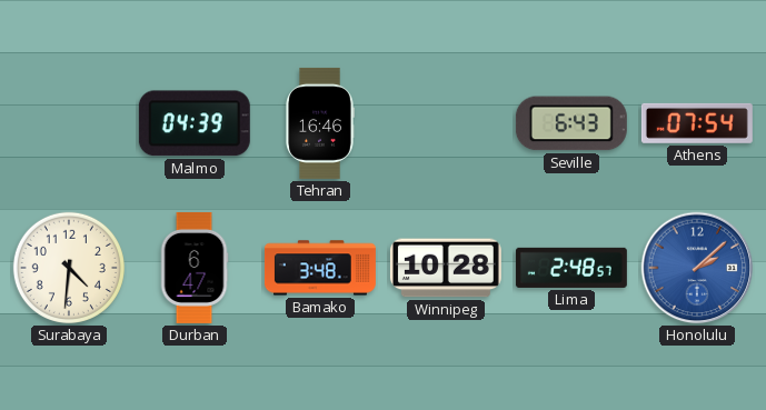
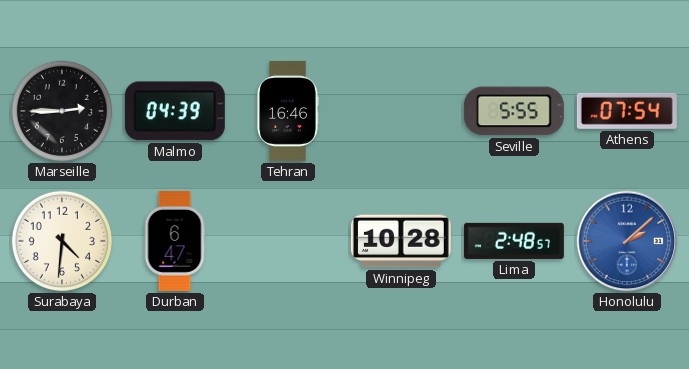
Marseille: none -> 2:45
Seville: 6:43 -> 5:55
Bamako: 3:48 -> none
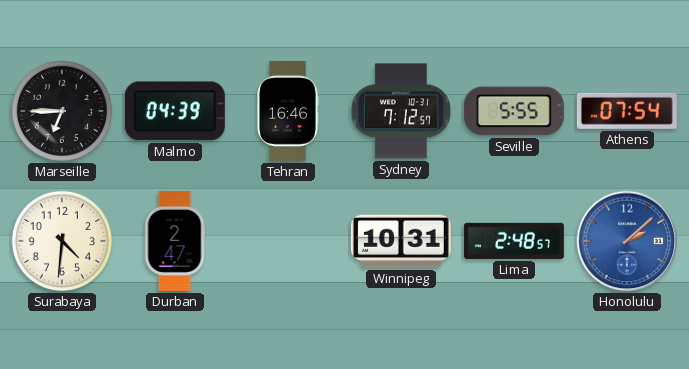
Marseille: 2:45 -> 6:45
Sydney: none -> 7:12
Durban: 6:47 -> 2:47
Winnipeg: 10:28 -> 10:31
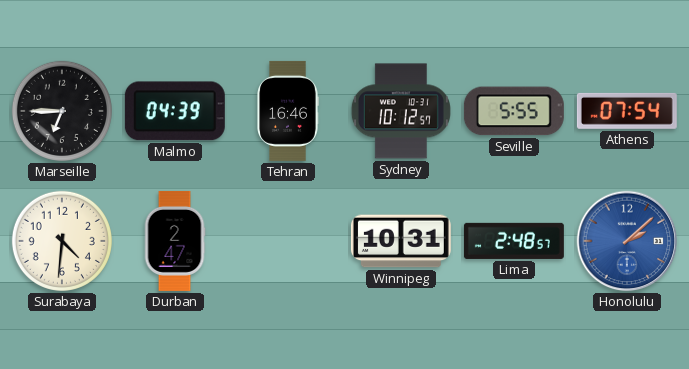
Sydney: 7:12 -> 10:12
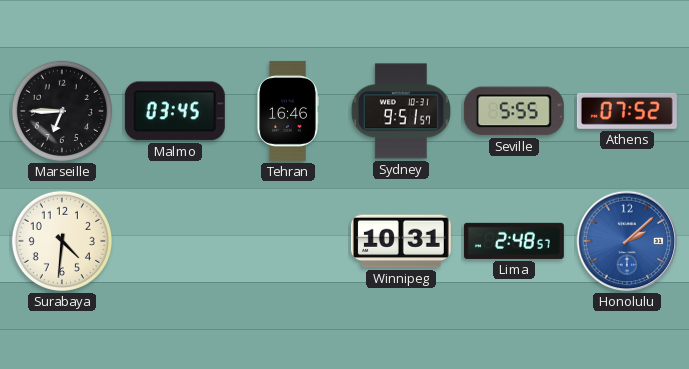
Malmo: 04:39 -> 03:45
Sydney: 10:12 -> 9:51
Athens: 07:54 -> 07:52
Durban: 2:47 -> none
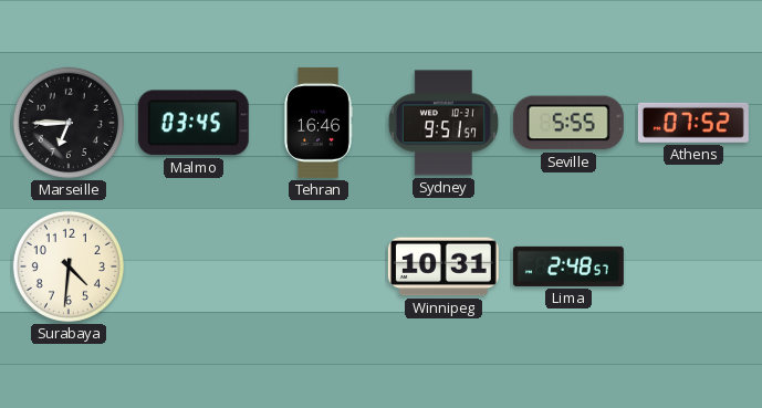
Honolulu: 2:08 -> none
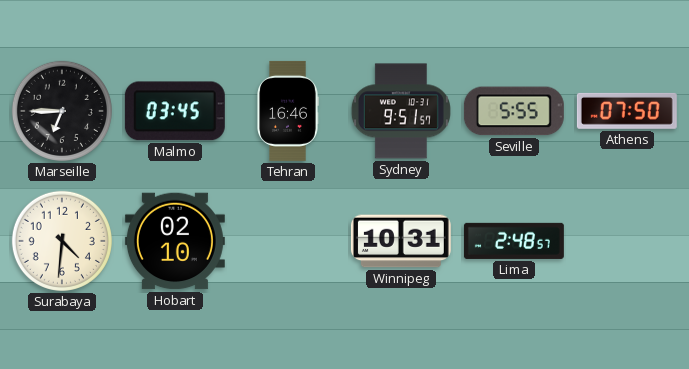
Athens: 07:52 -> 07:50
Hobart: none -> 02:10
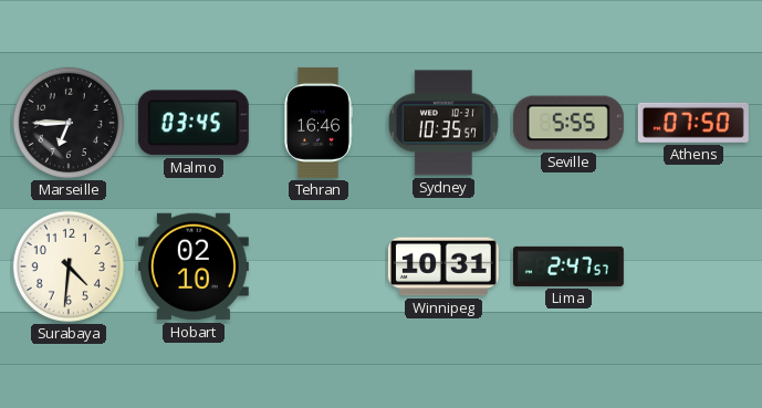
Sydney: 9:51 -> 10:35
Lima: 2:48 -> 2:47
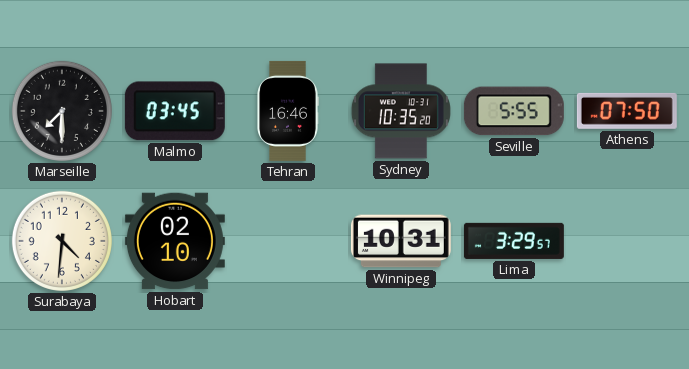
Marseille: 6:45 -> 7:30
Sydney: 10:35:57 -> 10:35:20
Lima: 2:47 -> 3:29
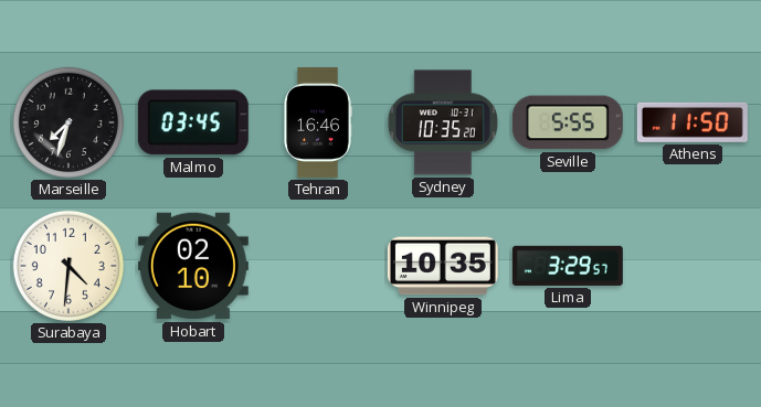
Marseille: 7:30 -> 7:33
Athens: 07:50 -> 11:50
Winnipeg: 10:31 -> 10:35
